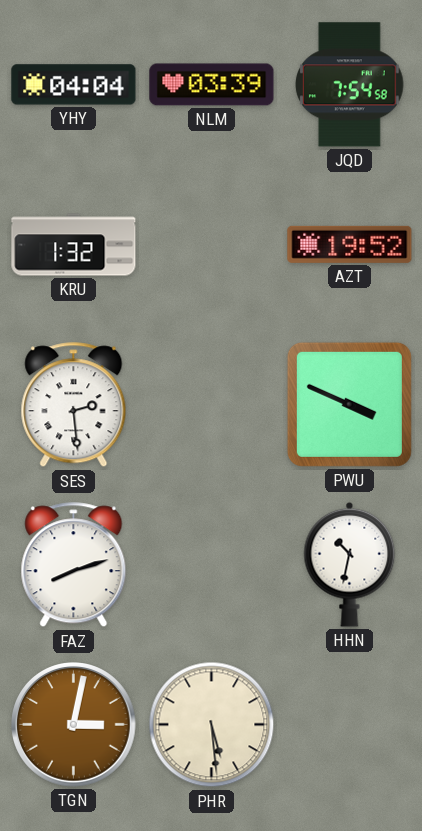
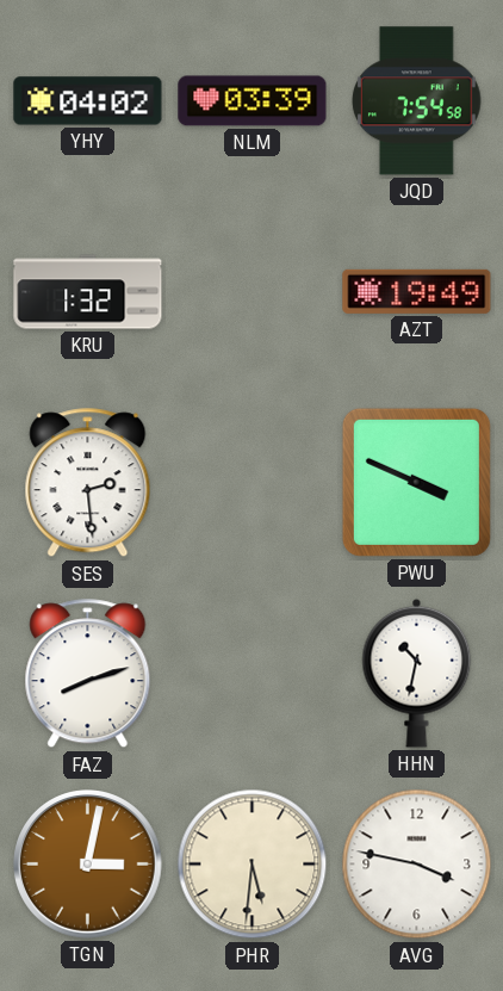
YHY: 04:04 -> 04:02
AZT: 19:52 -> 19:49
PHR: 5:29 -> 5:31
AVG: none -> 3:47
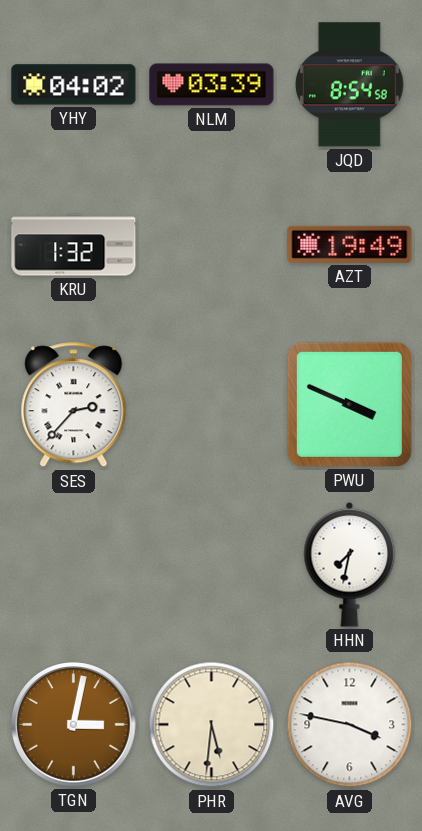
JQD: 7:54 -> 8:54
SES: 2:29 -> 2:37
FAZ: 8:12 -> none
HHN: 10:32 -> 7:32
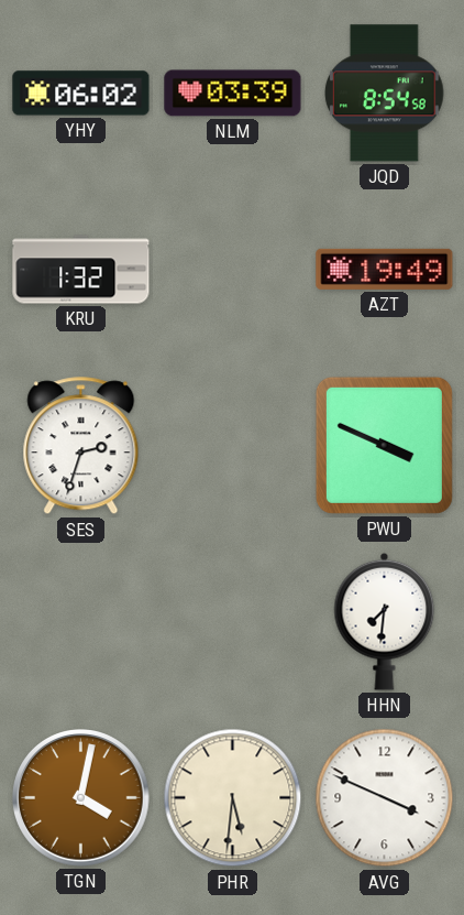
YHY: 04:02 -> 06:02
SES: 2:37 -> 2:33
HHN: 7:32 -> 7:31
TGN: 3:02 -> 4:02
AVG: 3:47 -> 3:49
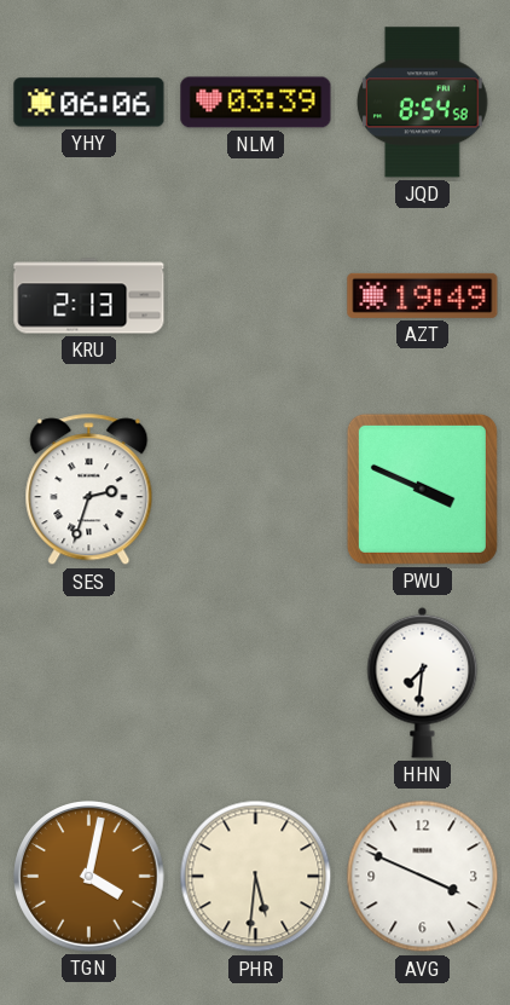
YHY: 06:02 -> 06:06
KRU: 1:32 -> 2:13
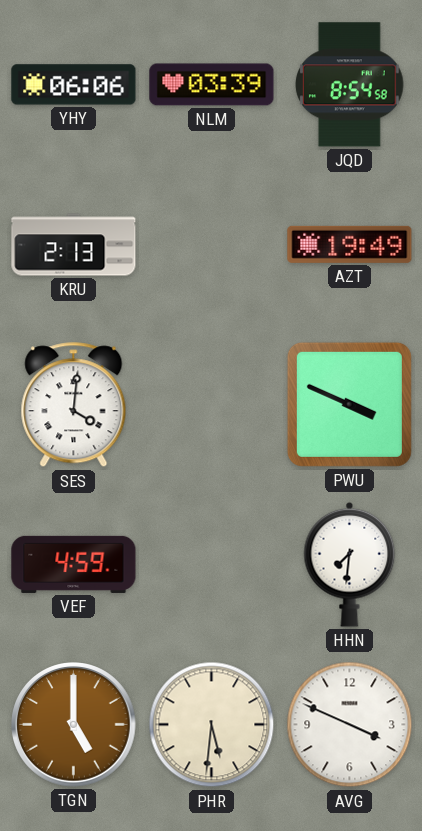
SES: 2:33 -> 4:01
VEF: none -> 4:59
TGN: 4:02 -> 5:00
